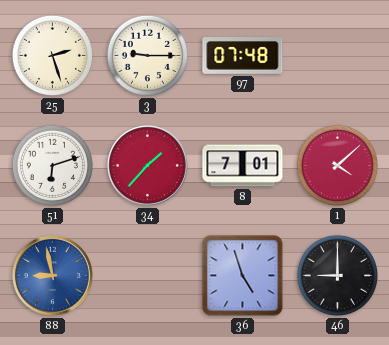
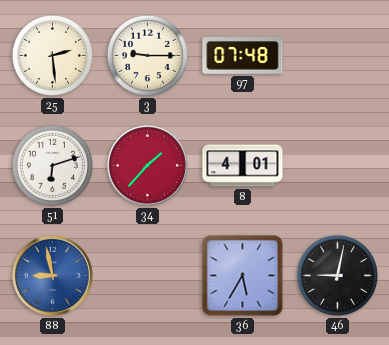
25: 2:27 -> 2:29
8: 7:01 -> 4:01
1: 4:08 -> none
36: 4:57 -> 5:35
46: 9:00 -> 9:02
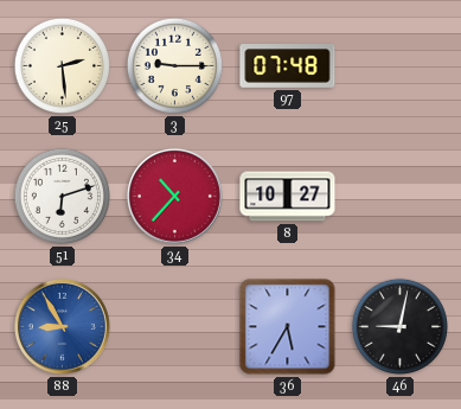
34: 1:37 -> 10:37
8: 4:01 -> 10:27
88: 8:58 -> 8:55
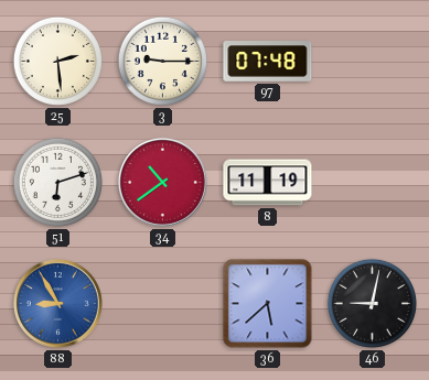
34: 10:37 -> 10:39
8: 10:27 -> 11:19
36: 5:35 -> 5:38
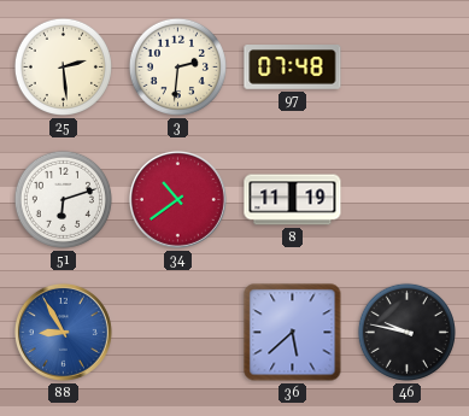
3: 9:15 -> 2:31
46: 9:02 -> 9:47
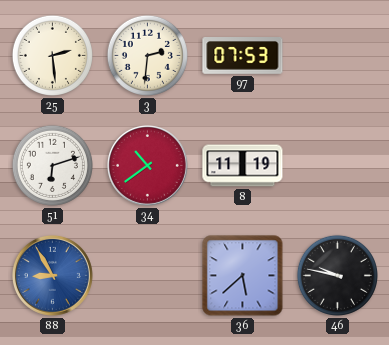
97: 07:48 -> 07:53
